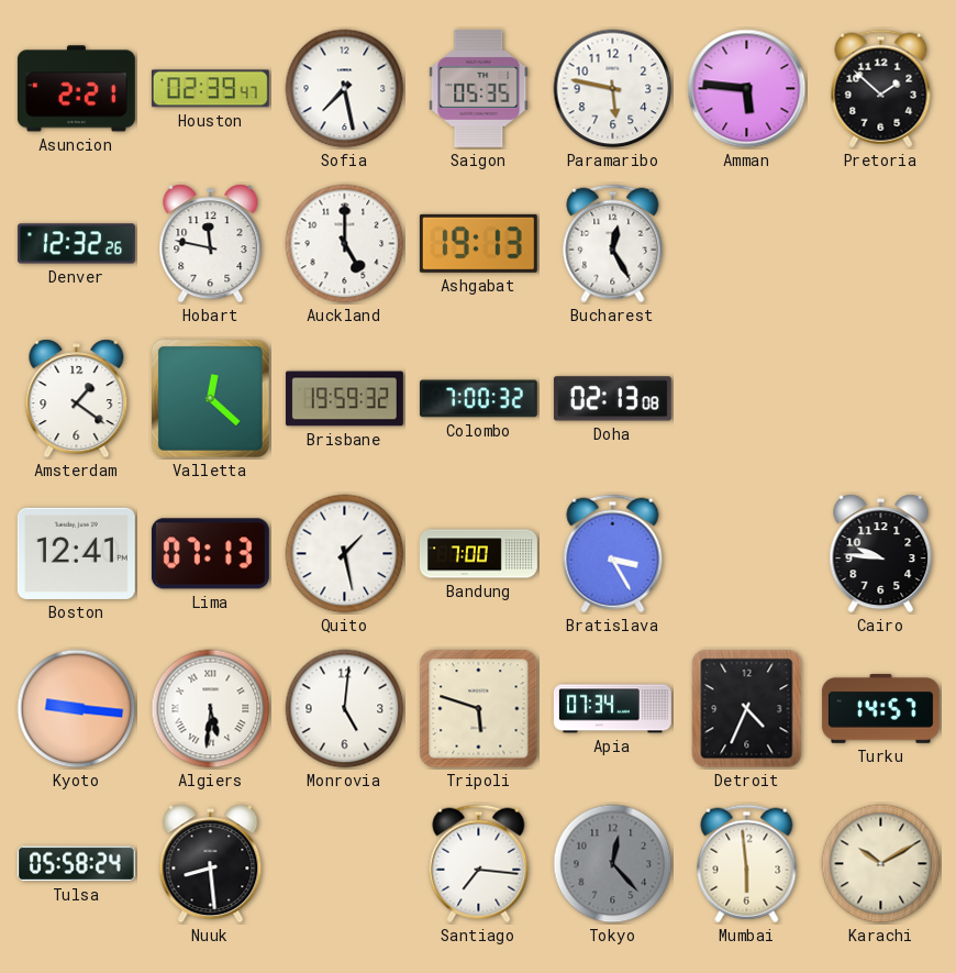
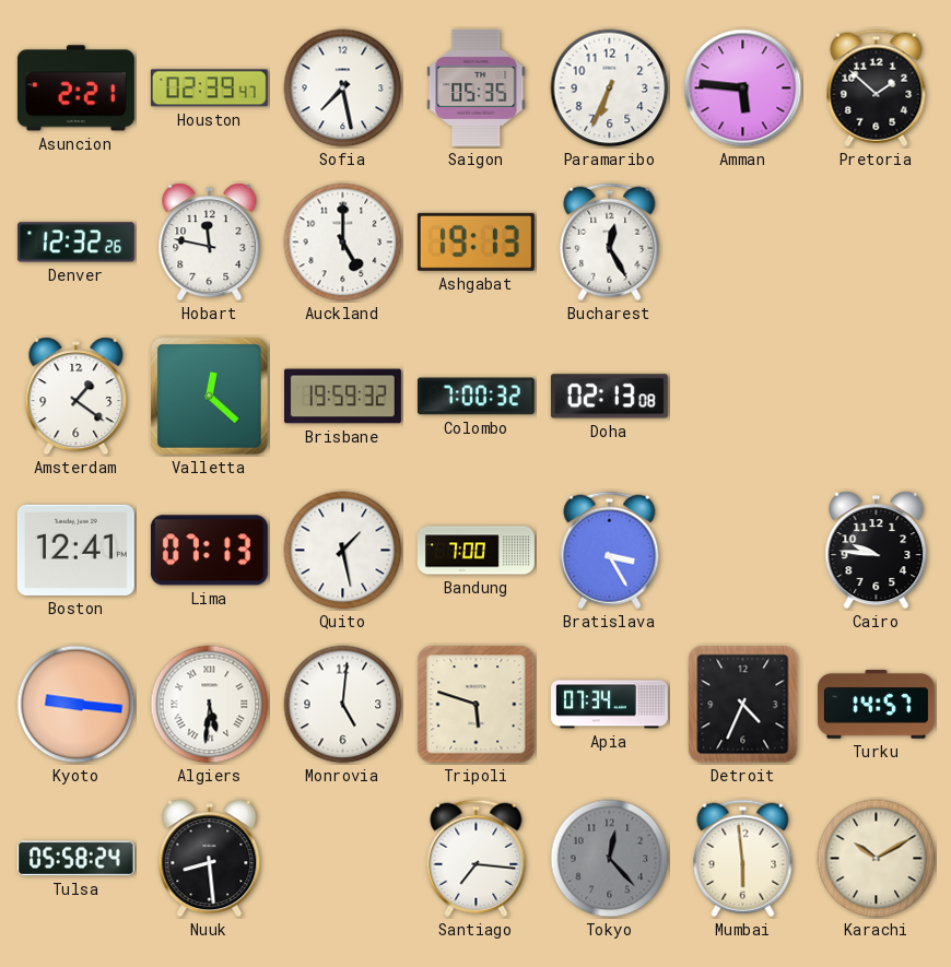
Paramaribo: 5:47 -> 6:34
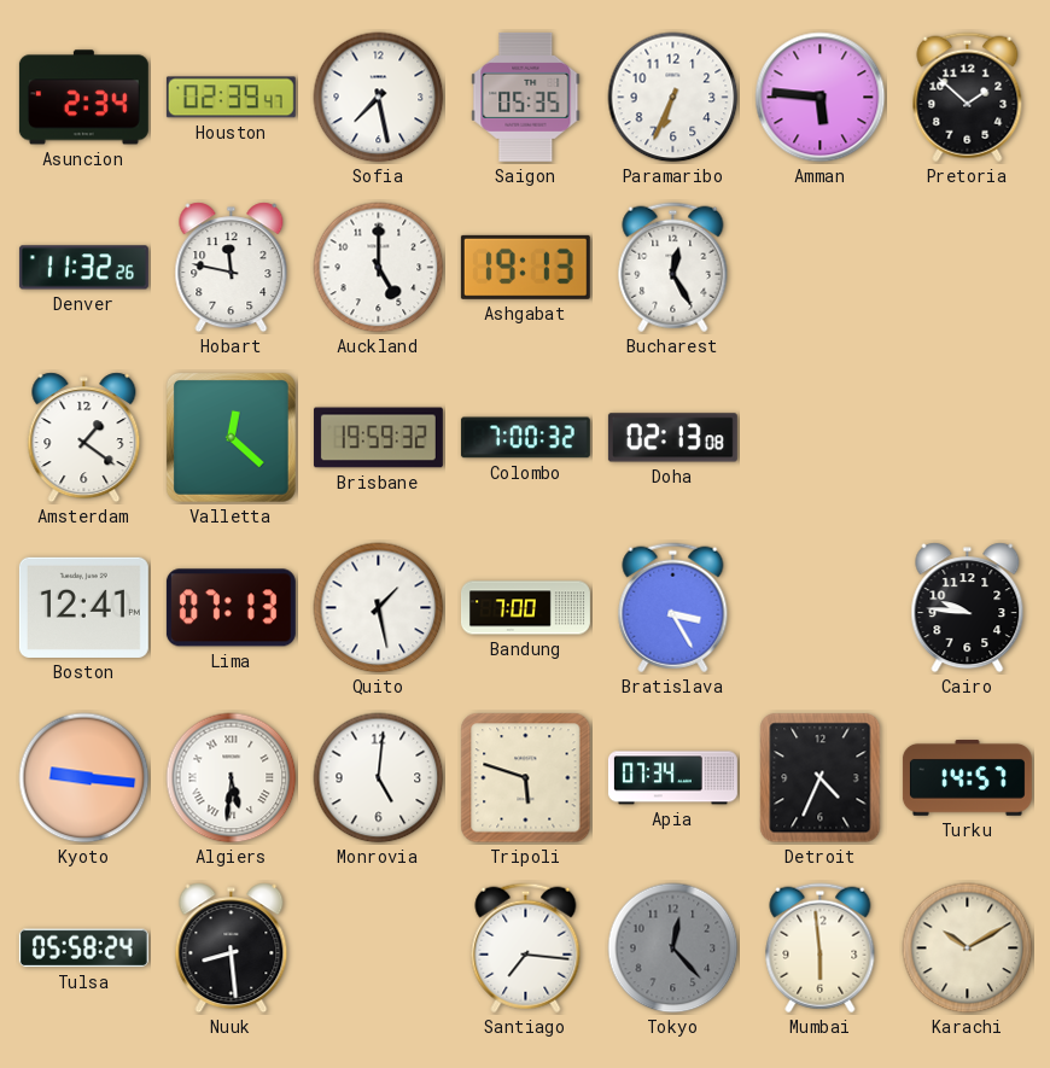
Asuncion: 2:21 -> 2:34
Denver: 12:32 -> 11:32
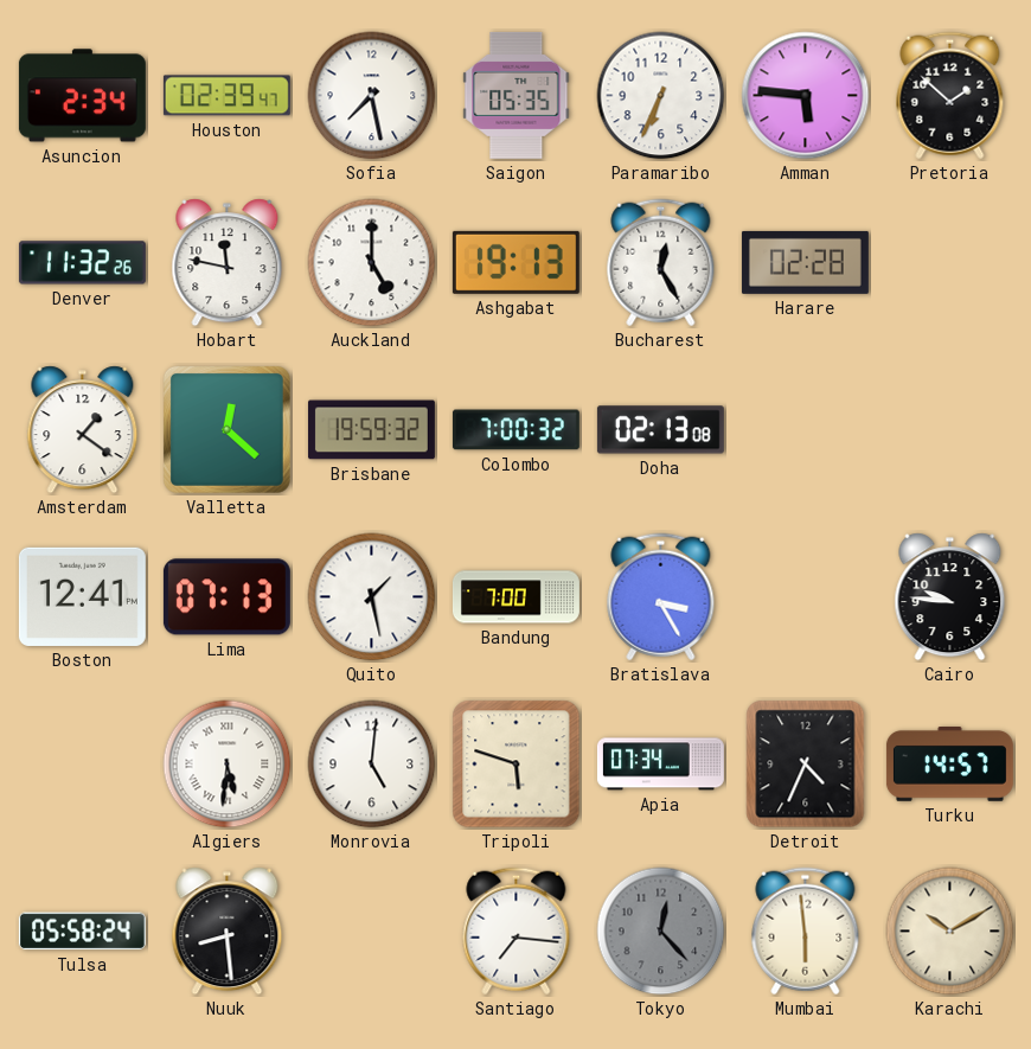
Harare: none -> 02:28
Kyoto: 9:16 -> none
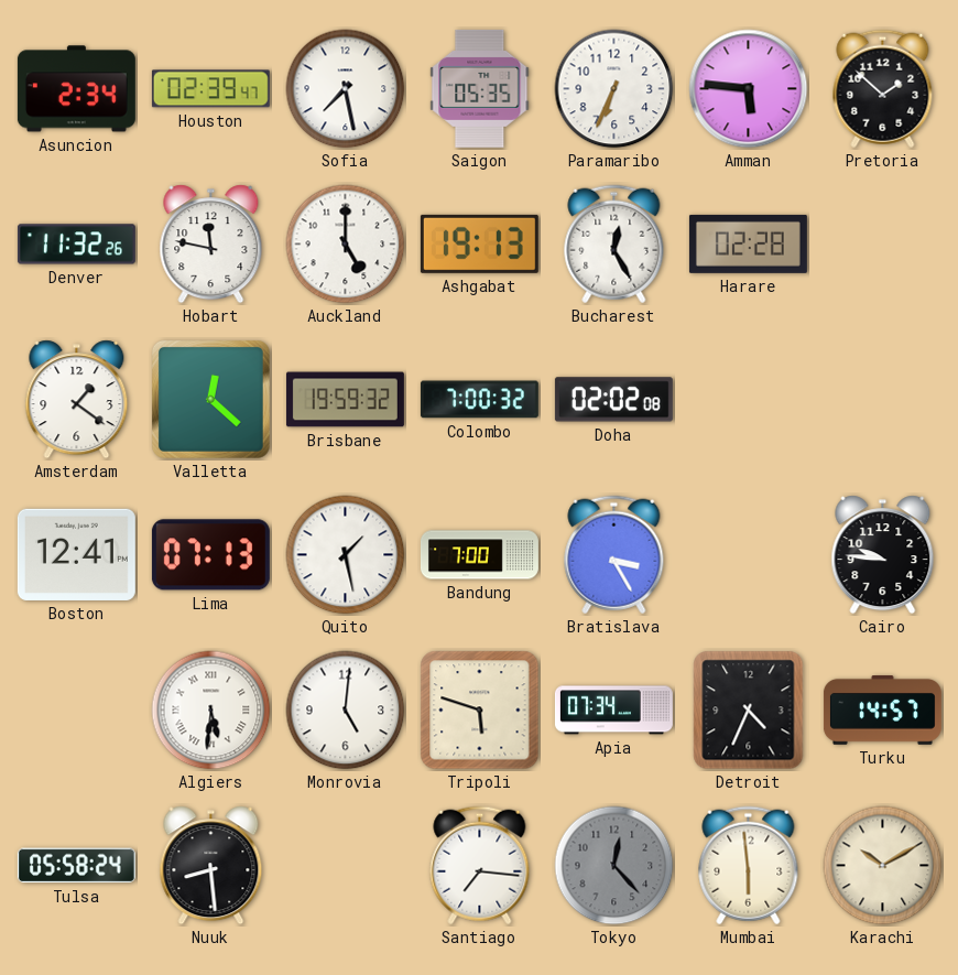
Doha: 02:13 -> 02:02
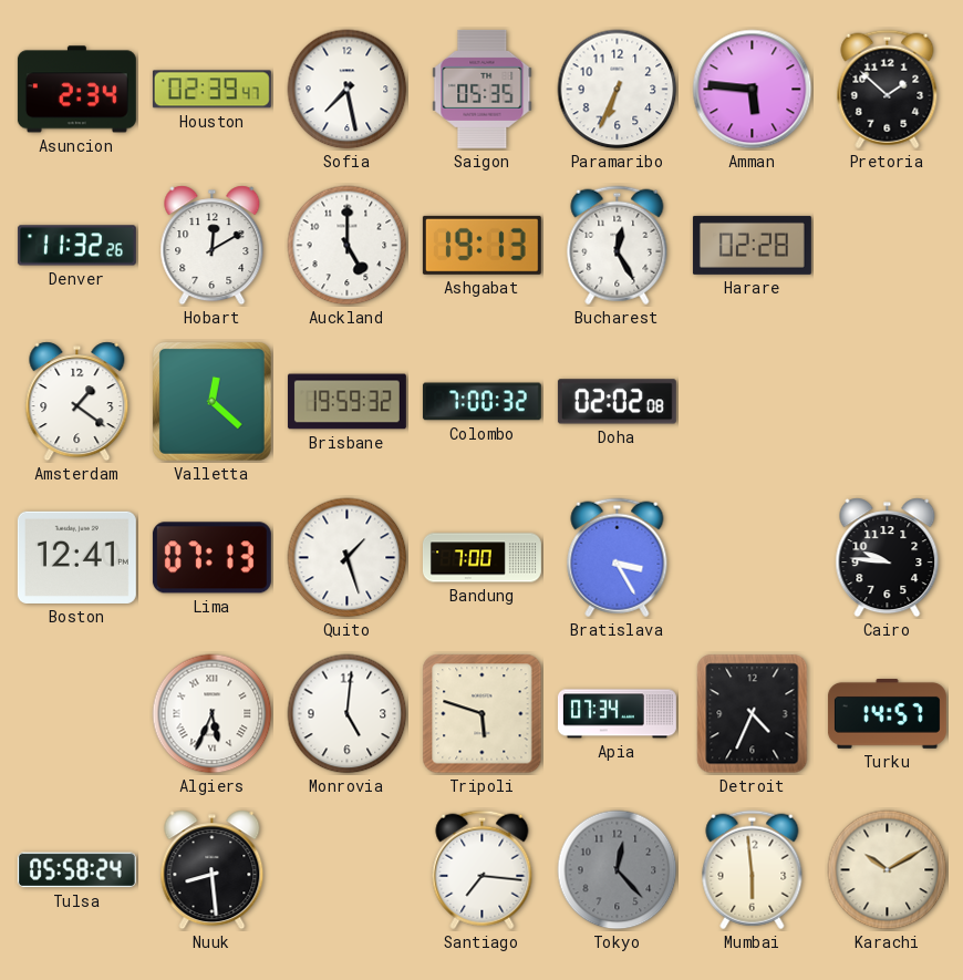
Hobart: 11:47 -> 12:10
Quito: 1:28 -> 1:27
Algiers: 5:31 -> 5:34
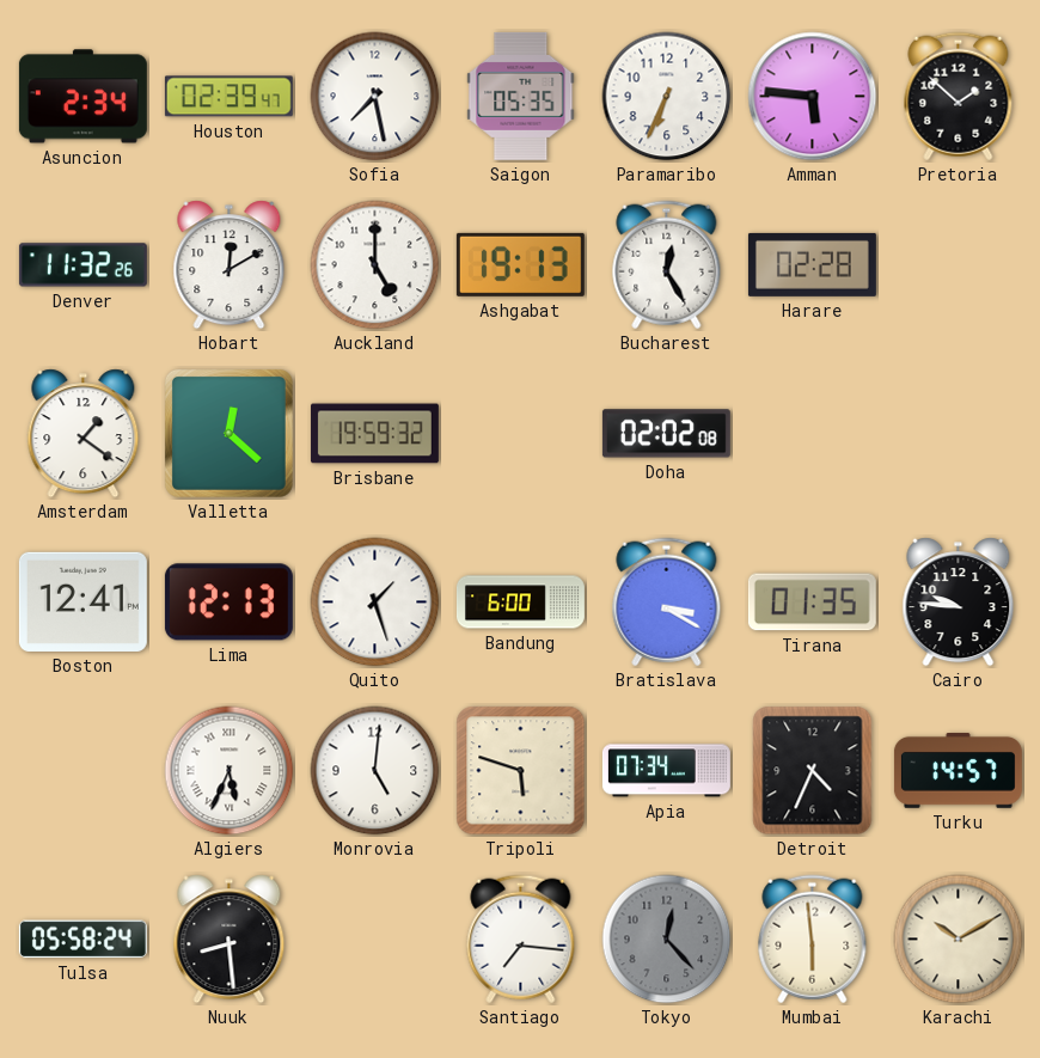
Colombo: 7:00 -> none
Lima: 07:13 -> 12:13
Bandung: 7:00 -> 6:00
Bratislava: 3:25 -> 3:20
Tirana: none -> 01:35
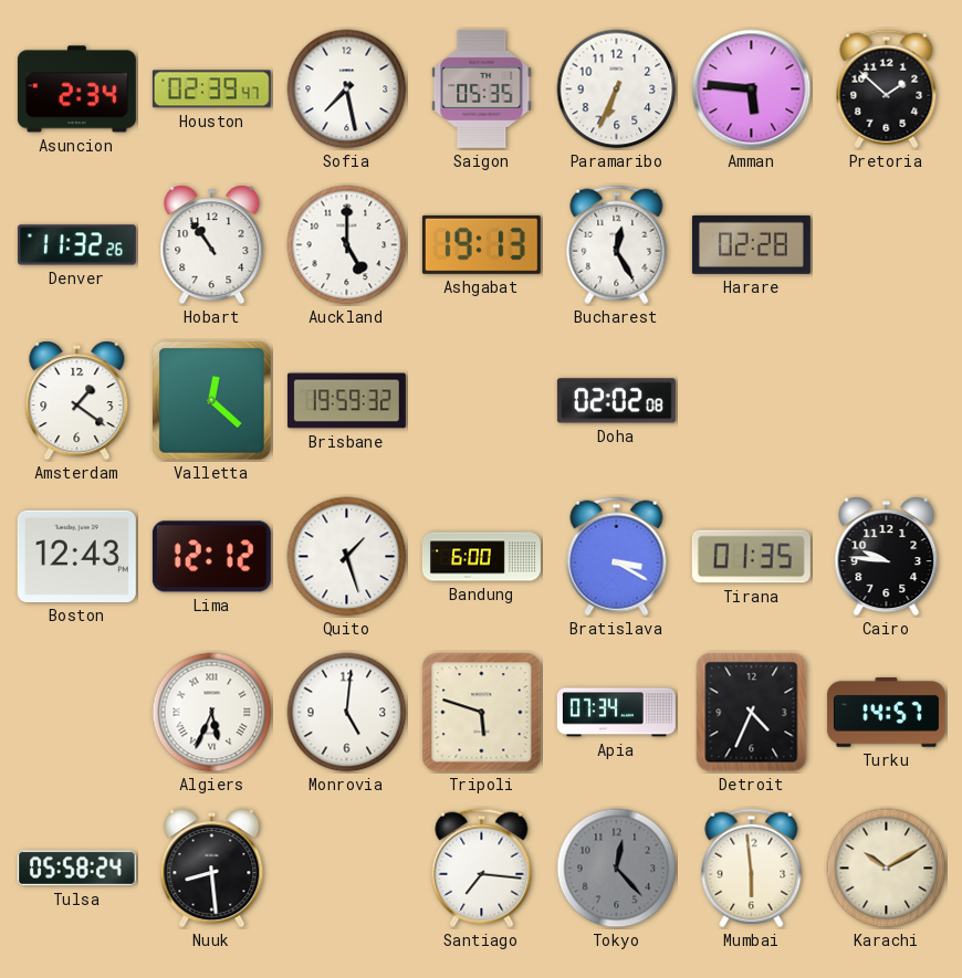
Hobart: 12:10 -> 10:54
Boston: 12:41 -> 12:43
Lima: 12:13 -> 12:12
